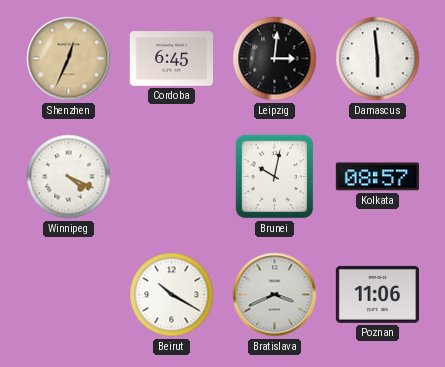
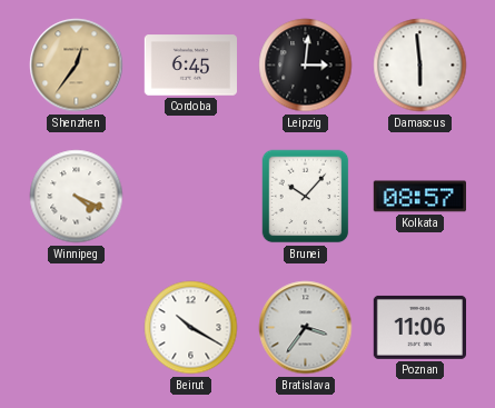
Shenzhen: 12:34 -> 12:36
Brunei: 10:02 -> 10:07
Bratislava: 3:41 -> 3:36
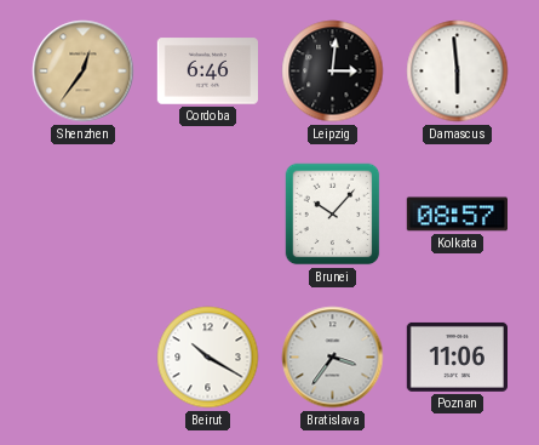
Cordoba: 6:45 -> 6:46
Winnipeg: 4:19 -> none
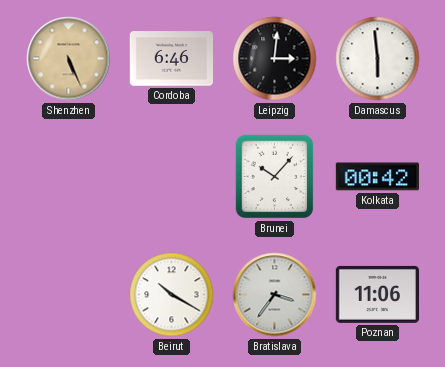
Shenzhen: 12:36 -> 5:26
Kolkata: 08:57 -> 00:42
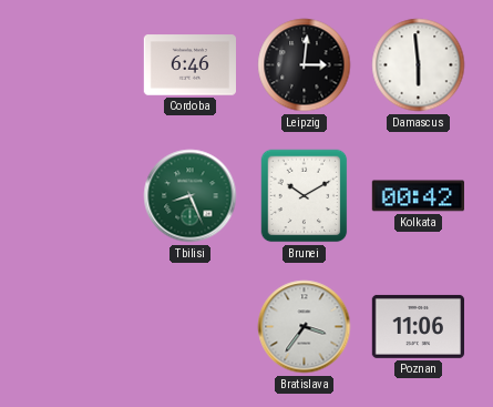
Shenzhen: 5:26 -> none
Tbilisi: none -> 8:26
Brunei: 10:07 -> 10:10
Beirut: 10:20 -> none
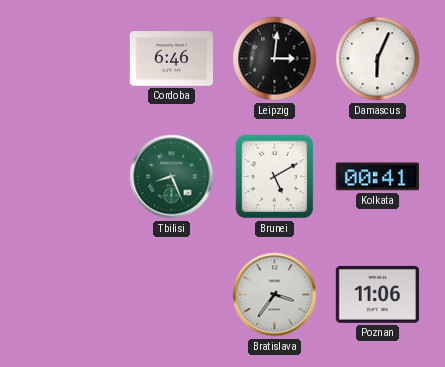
Damascus: 5:59 -> 6:04
Brunei: 10:10 -> 5:10
Kolkata: 00:42 -> 00:41
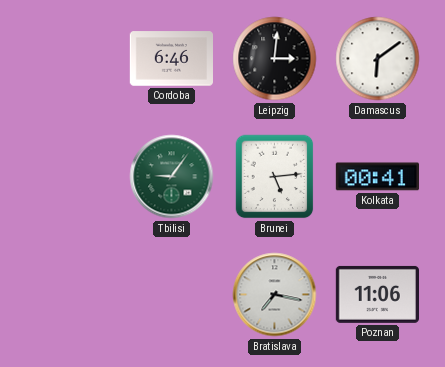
Damascus: 6:04 -> 6:09
Tbilisi: 8:26 -> 9:06
Brunei: 5:10 -> 5:14
Bratislava: 3:36 -> 7:17
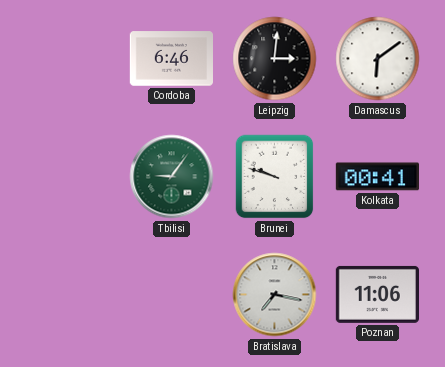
Brunei: 5:14 -> 9:48
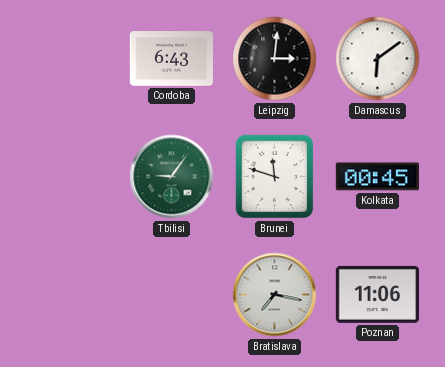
Cordoba: 6:46 -> 6:43
Brunei: 9:48 -> 11:48
Kolkata: 00:41 -> 00:45
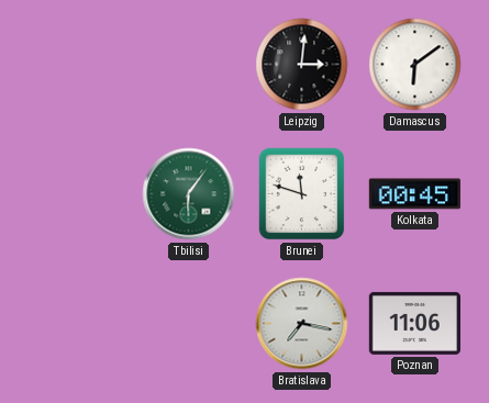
Cordoba: 6:43 -> none
Tbilisi: 9:06 -> 6:06
